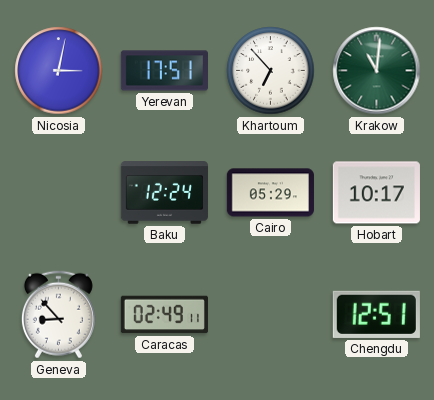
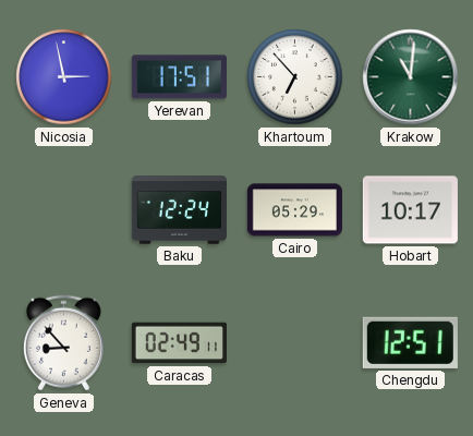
Nicosia: 3:02 -> 2:58
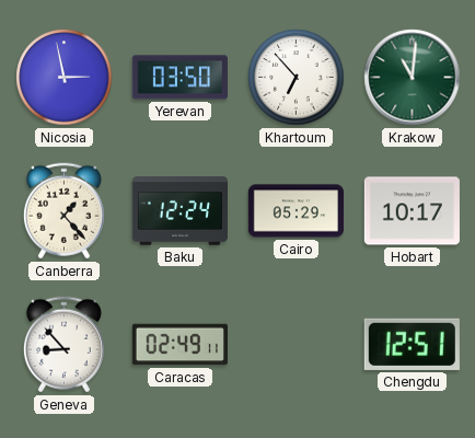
Yerevan: 17:51 -> 03:50
Canberra: none -> 1:23
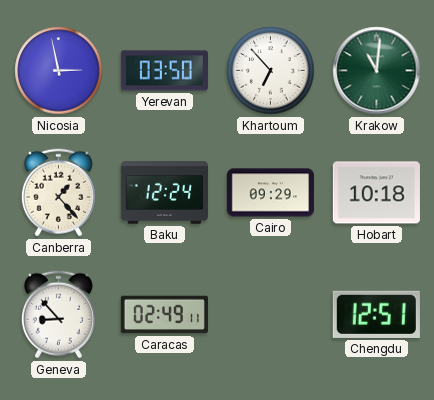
Cairo: 05:29 -> 09:29
Hobart: 10:17 -> 10:18
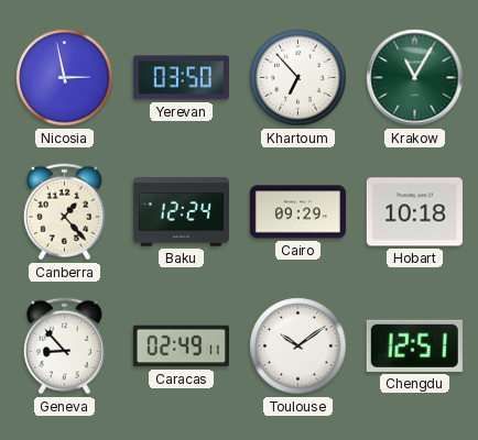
Krakow: 11:01 -> 11:05
Toulouse: none -> 10:09
